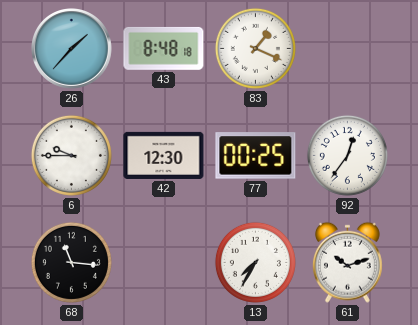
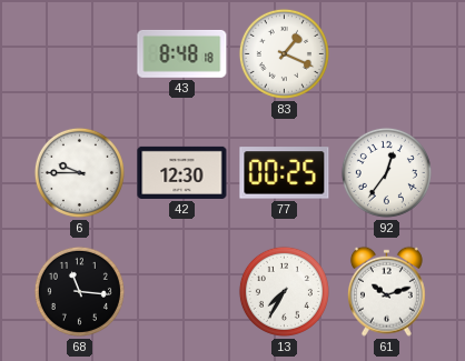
26: 1:37 -> none
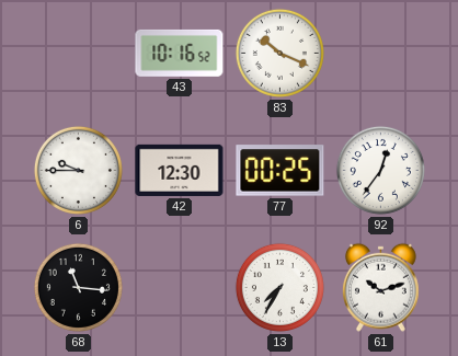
43: 8:48 -> 10:16
83: 1:19 -> 10:19
